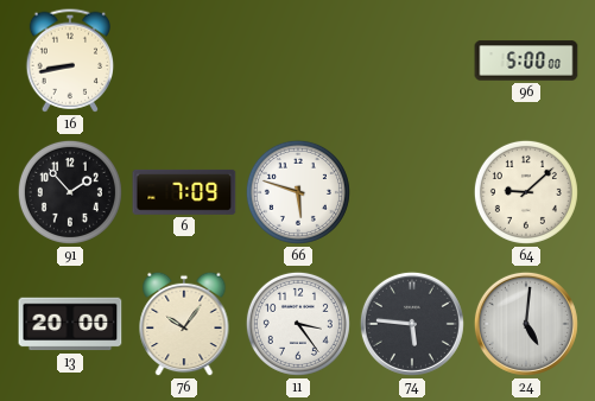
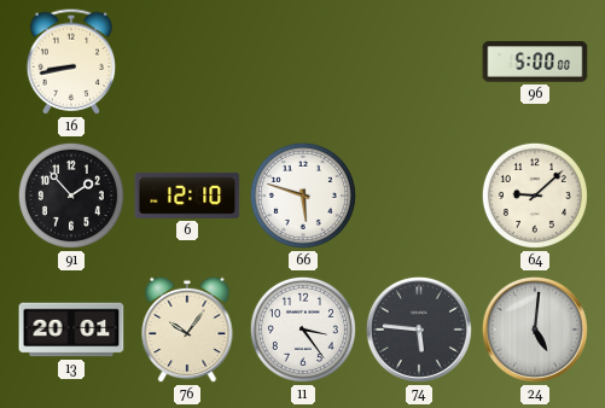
6: 7:09 -> 12:10
13: 20:00 -> 20:01
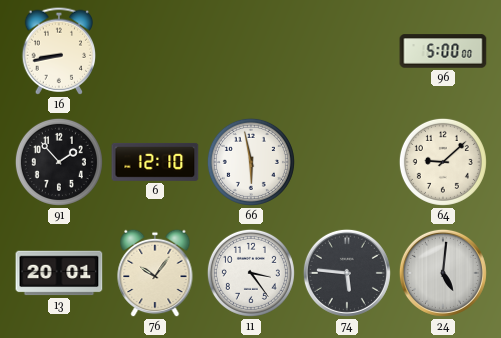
66: 5:48 -> 5:58
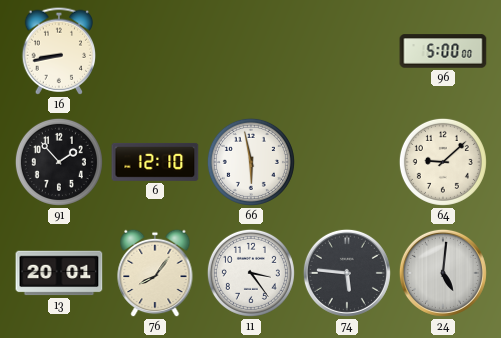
76: 10:06 -> 8:06
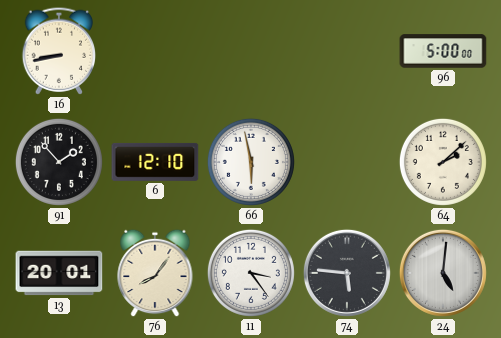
64: 9:08 -> 2:08
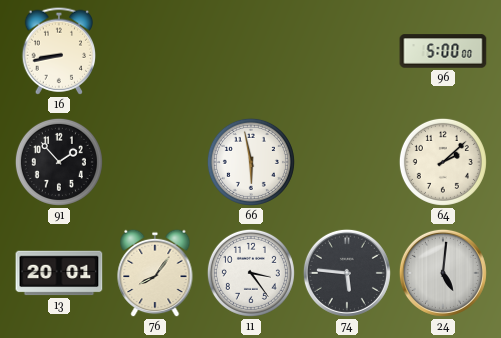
6: 12:10 -> none
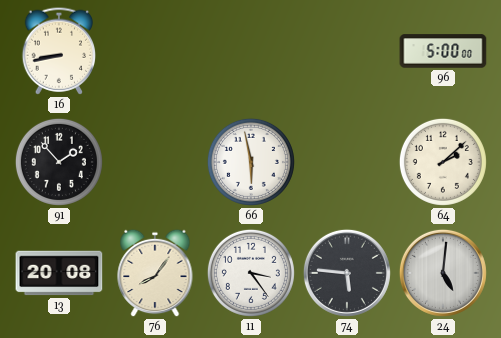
13: 20:01 -> 20:08
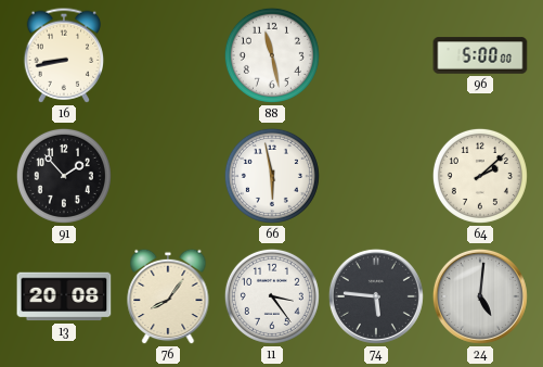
88: none -> 11:28
